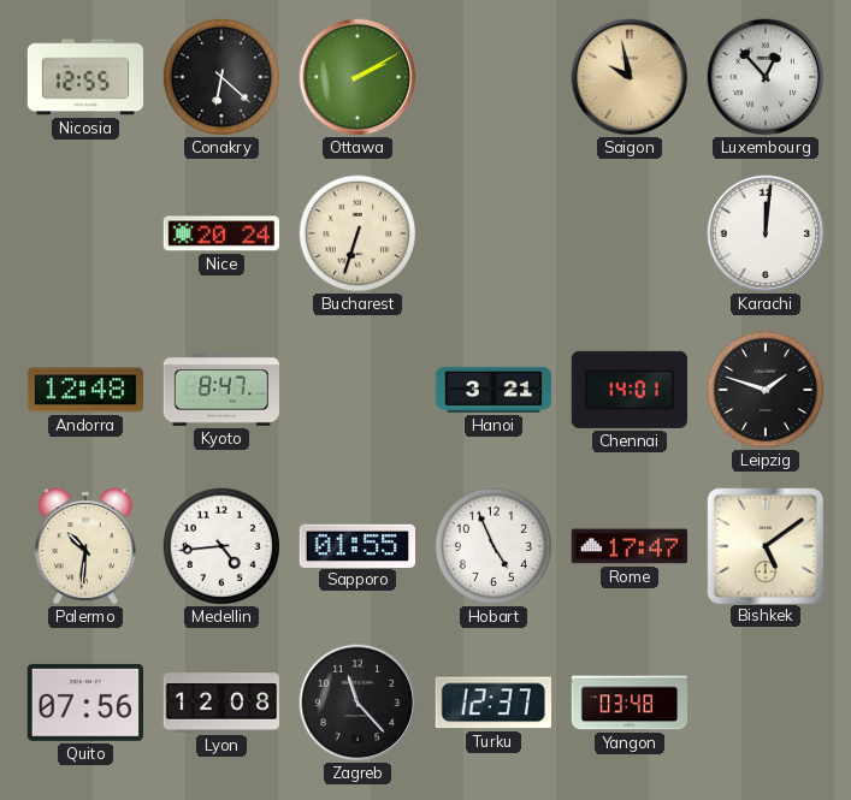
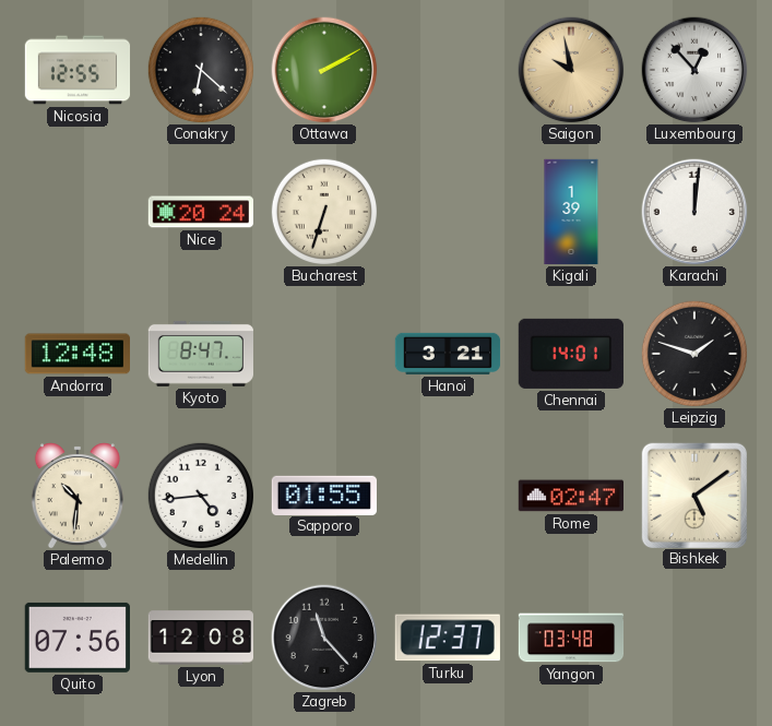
Kigali: none -> 1:39
Hobart: 4:56 -> none
Rome: 17:47 -> 02:47
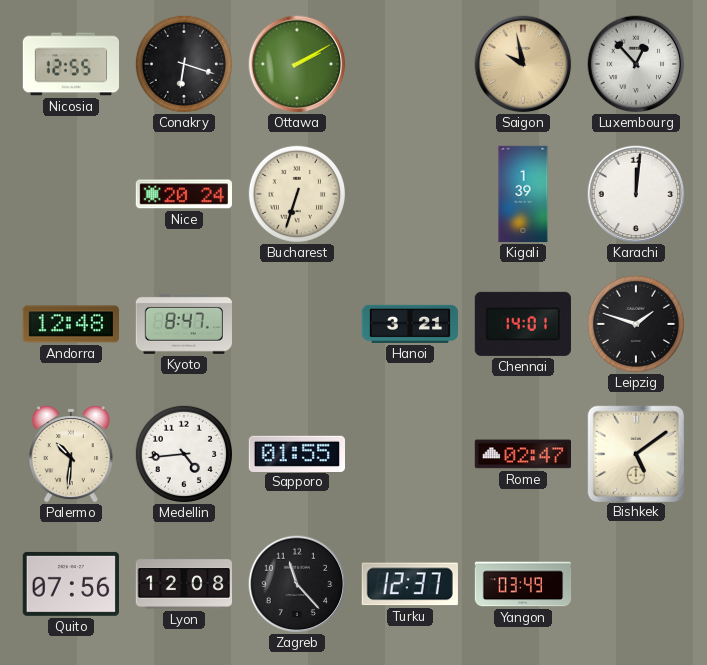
Conakry: 6:22 -> 6:18
Yangon: 03:48 -> 03:49
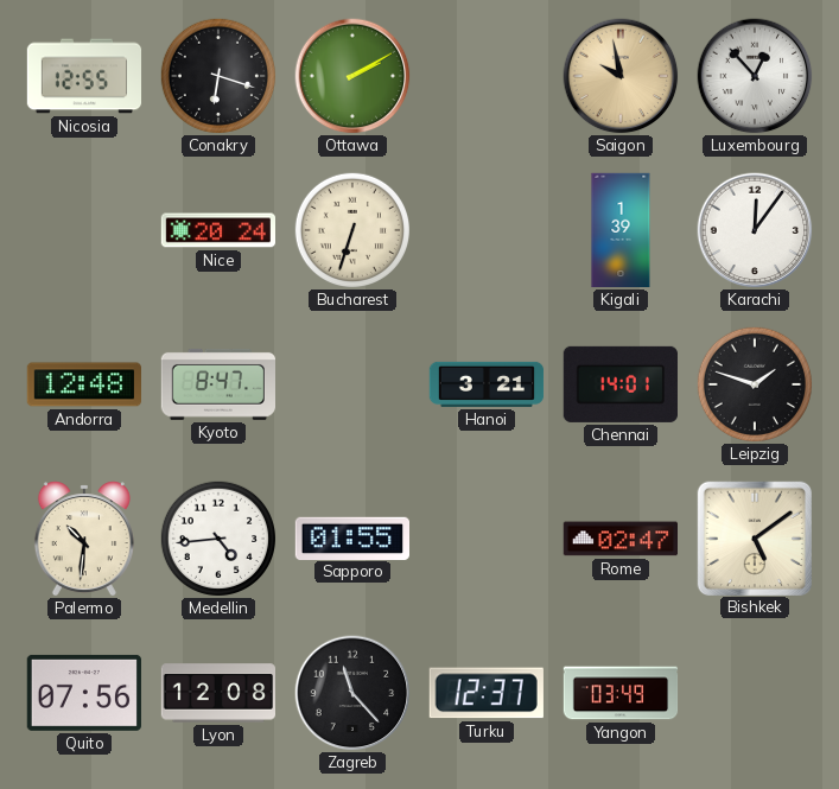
Karachi: 12:01 -> 12:06
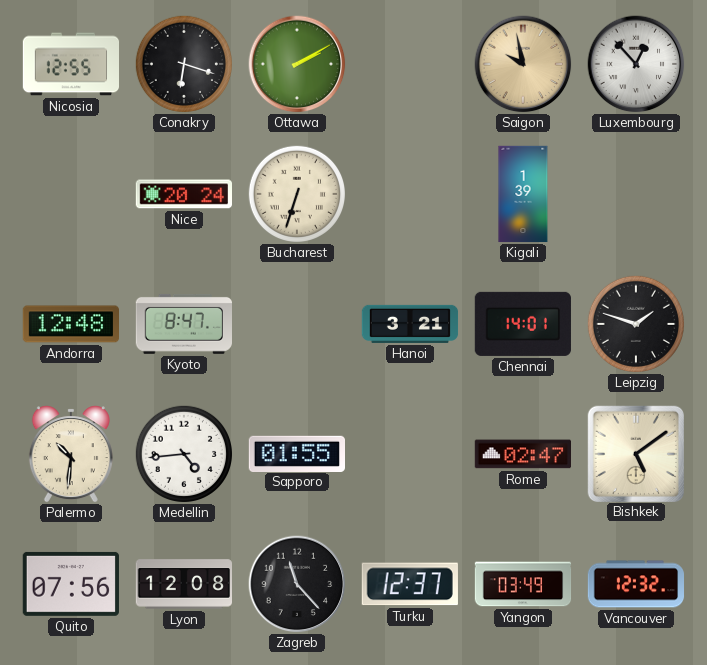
Karachi: 12:06 -> none
Vancouver: none -> 12:32
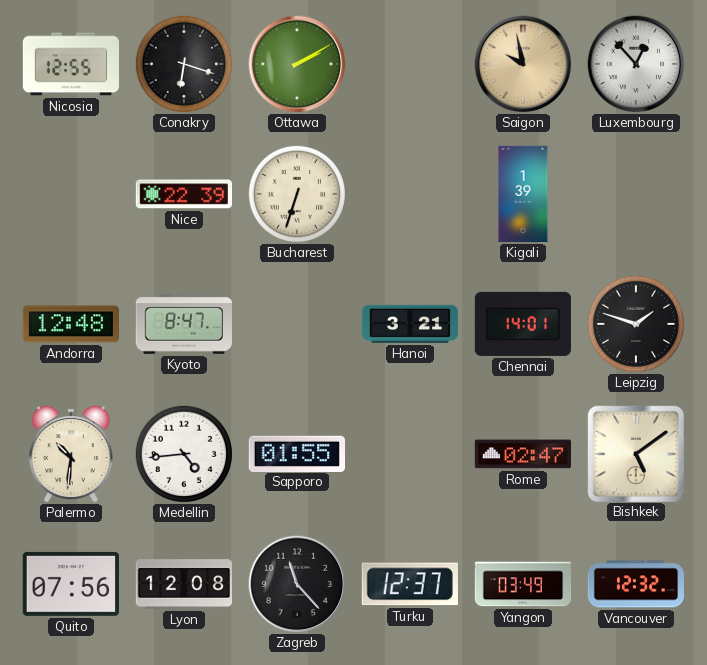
Nice: 20:24 -> 22:39
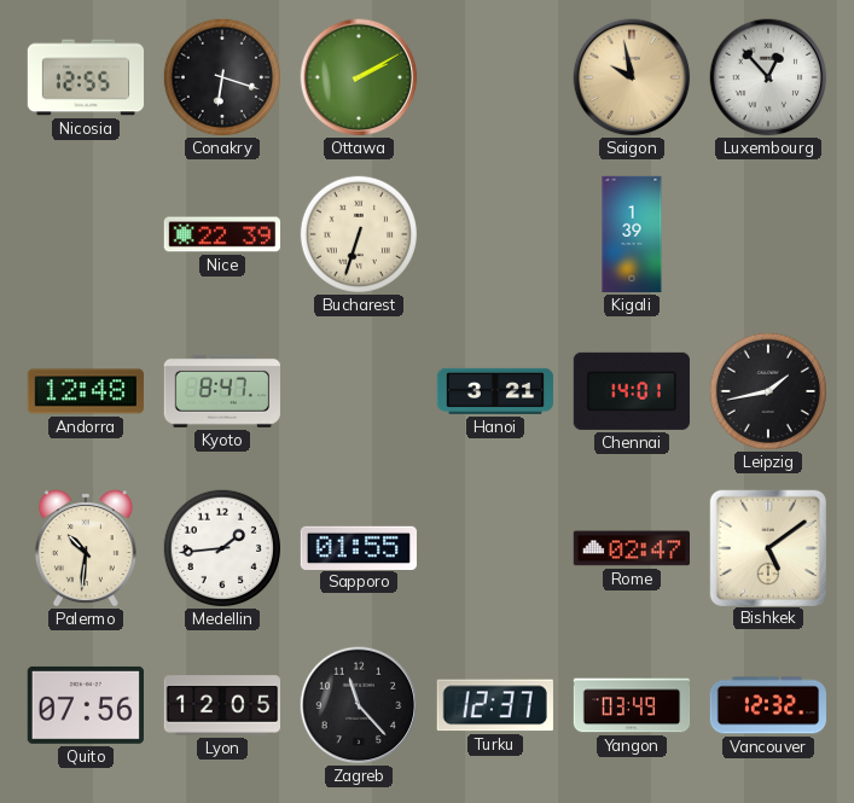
Leipzig: 1:48 -> 1:43
Medellin: 4:44 -> 1:44
Lyon: 12:08 -> 12:05
